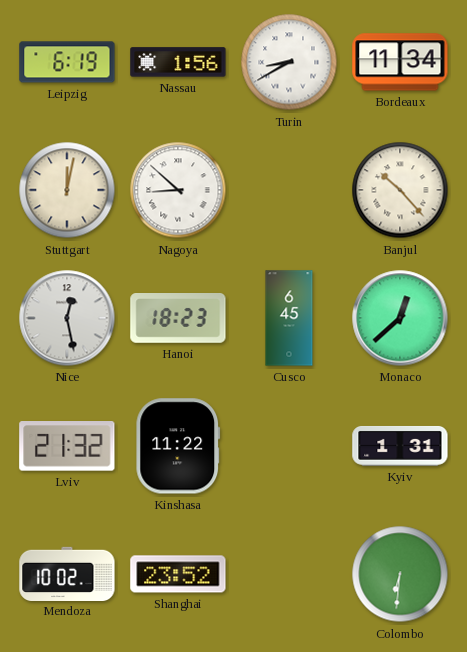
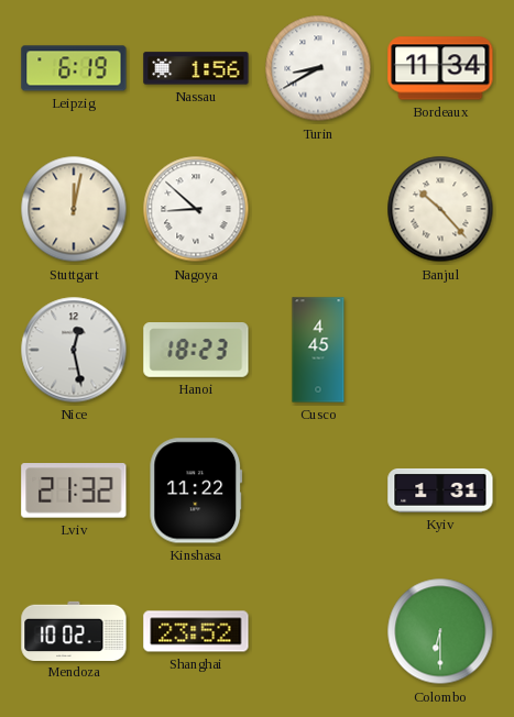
Cusco: 6:45 -> 4:45
Monaco: 12:38 -> none
Colombo: 6:31 -> 6:30
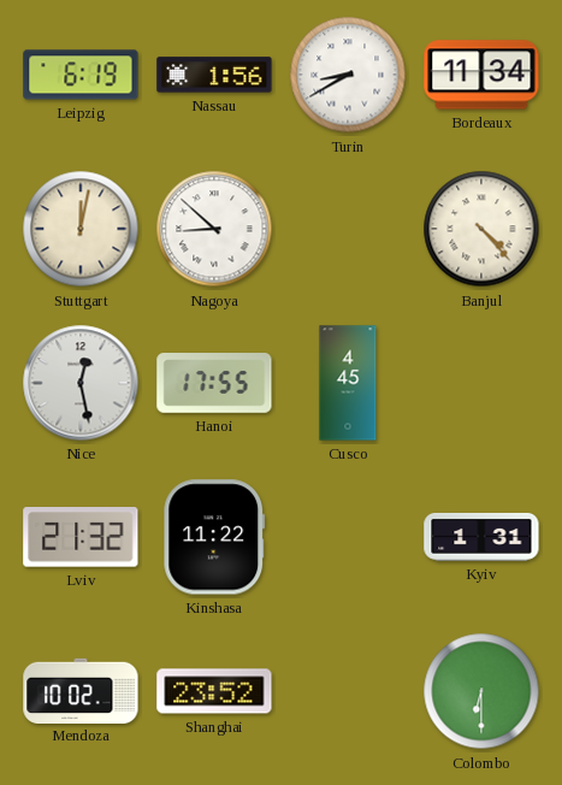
Banjul: 10:23 -> 4:23
Hanoi: 18:23 -> 17:55
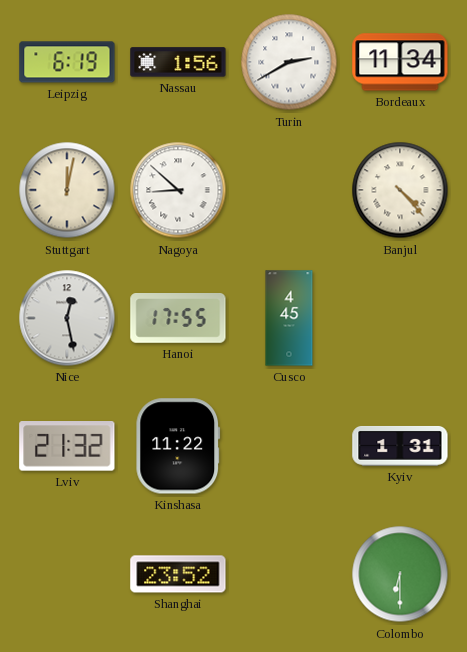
Turin: 8:40 -> 2:40
Mendoza: 10:02 -> none
